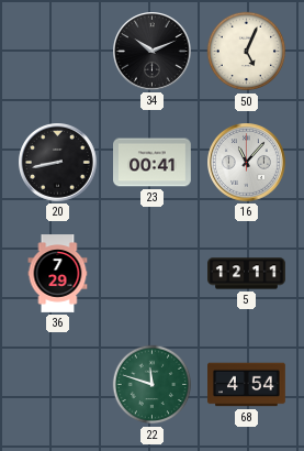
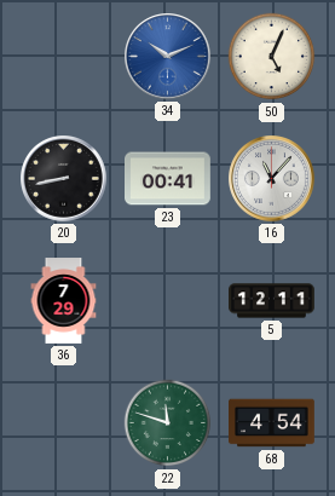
34 dial: black -> blue
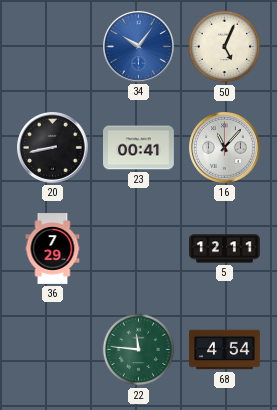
34: 10:11 -> 10:06
22: 11:48 -> 11:46
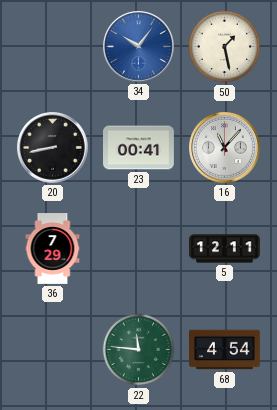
50: 5:04 -> 1:28
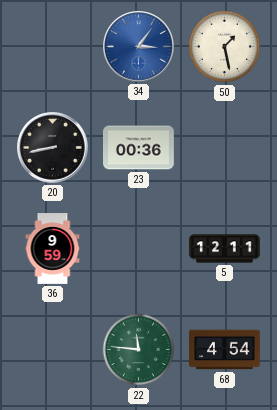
34: 10:06 -> 3:06
23: 00:41 -> 00:36
16: 11:07 -> none
36: 7:29 -> 9:59
